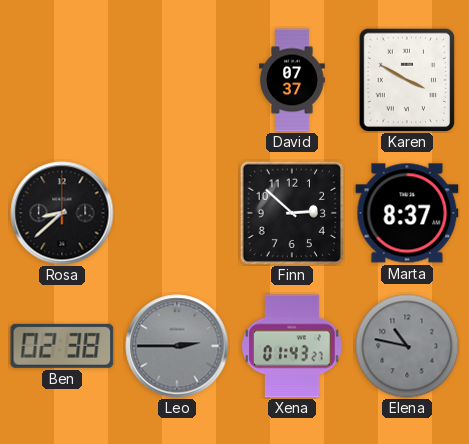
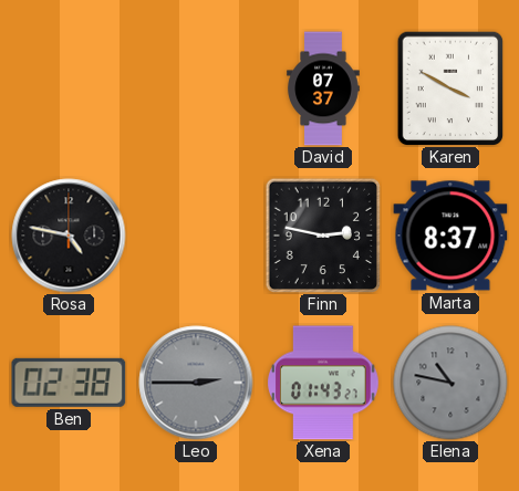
Rosa: 8:38 -> 4:47
Finn: 2:52 -> 2:47
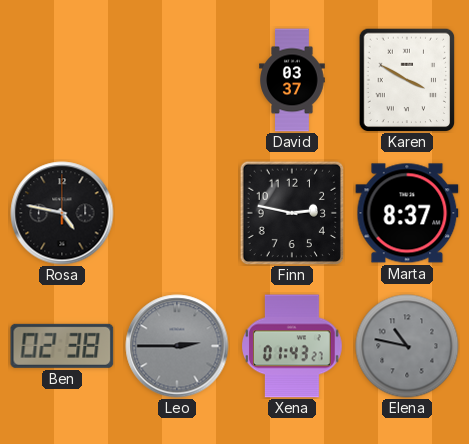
David: 07:37 -> 03:37
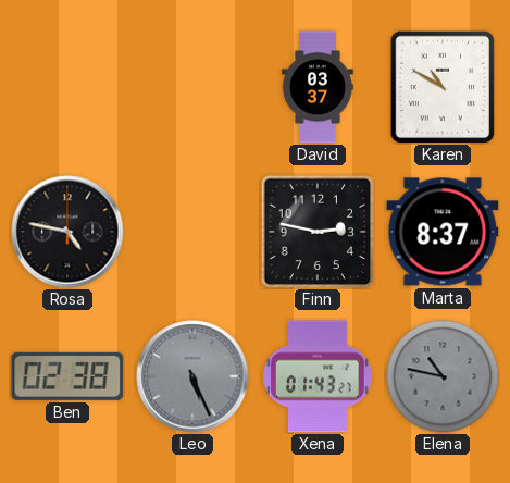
Karen: 3:50 -> 10:50
Leo: 2:45 -> 5:26
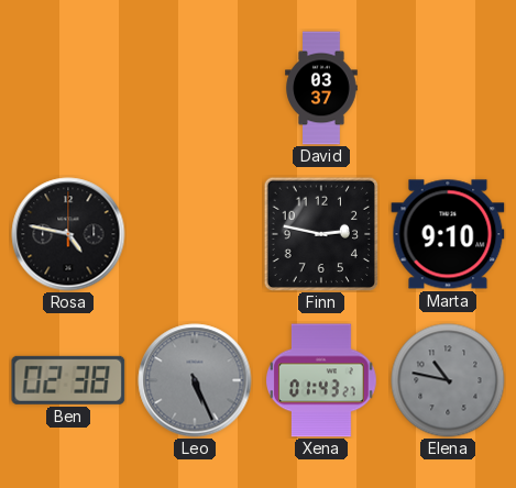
Karen: 10:50 -> none
Marta: 8:37 -> 9:10
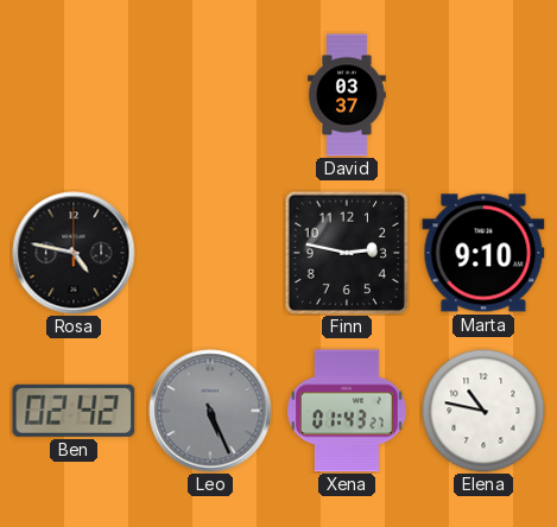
Ben: 02:38 -> 02:42
Elena dial: grey -> white
